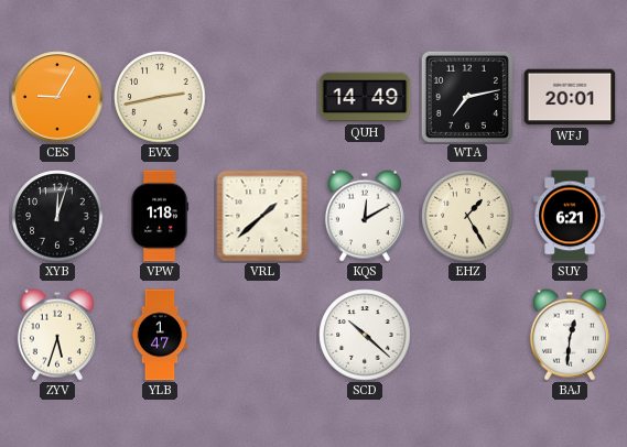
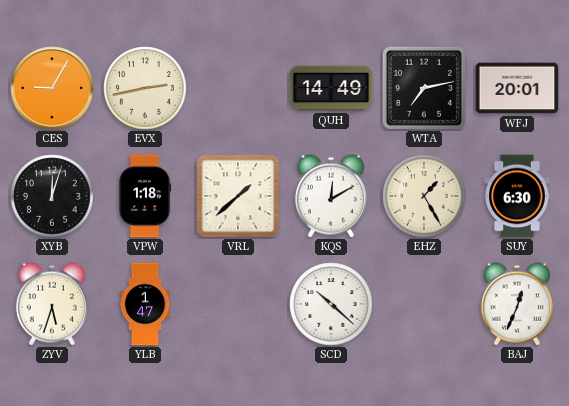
SUY: 6:21 -> 6:30
BAJ: 12:31 -> 12:34
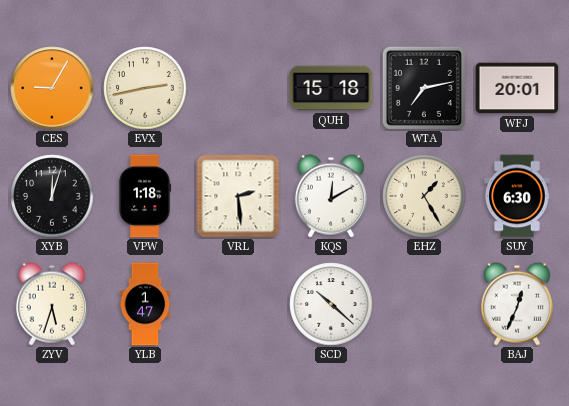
QUH: 14:49 -> 15:18
VRL: 1:38 -> 2:29
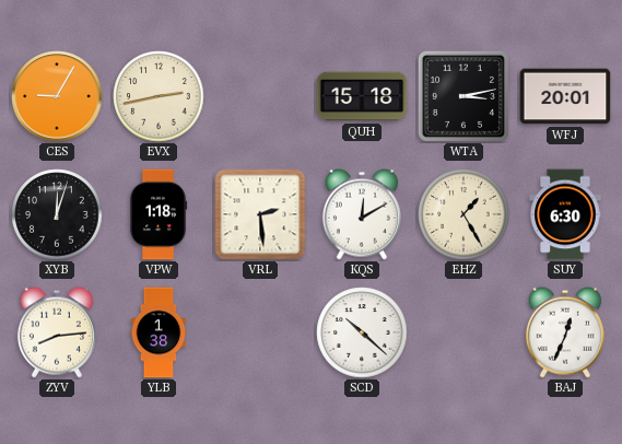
WTA: 7:13 -> 3:13
ZYV: 5:33 -> 8:14
YLB: 1:47 -> 1:38
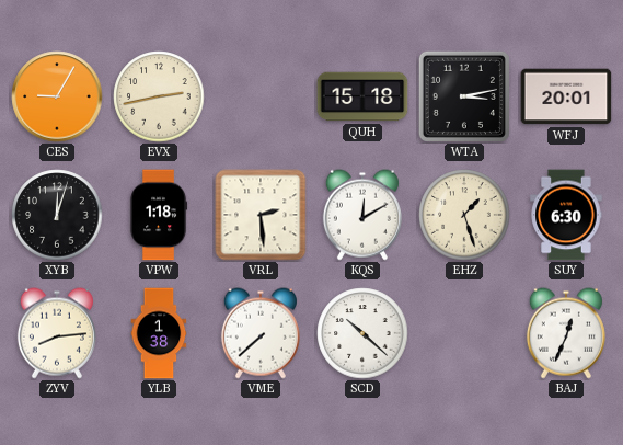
EHZ: 1:25 -> 1:27
VME: none -> 7:38
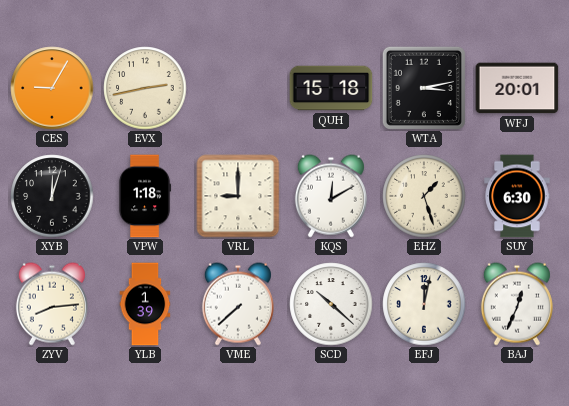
VRL: 2:29 -> 9:00
YLB: 1:38 -> 1:39
EFJ: none -> 12:02
